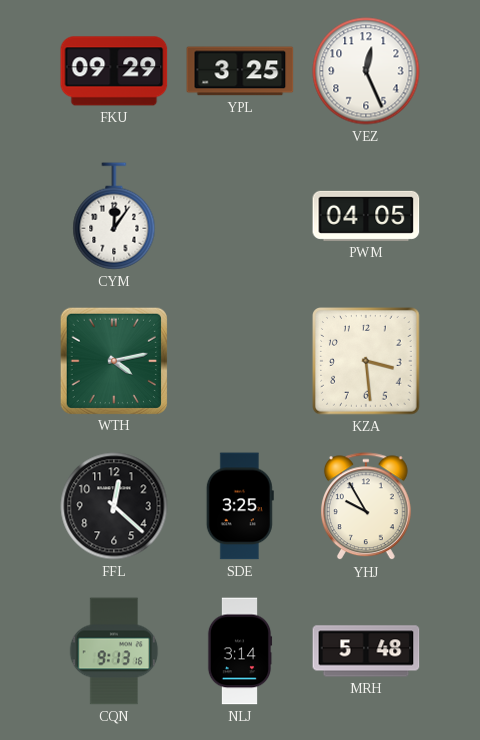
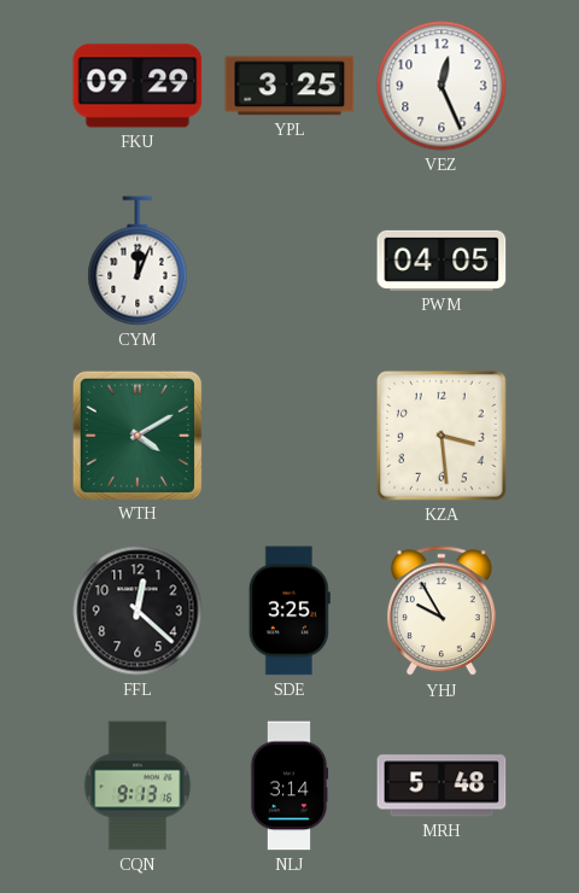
CYM: 12:06 -> 12:04
WTH: 4:13 -> 4:10
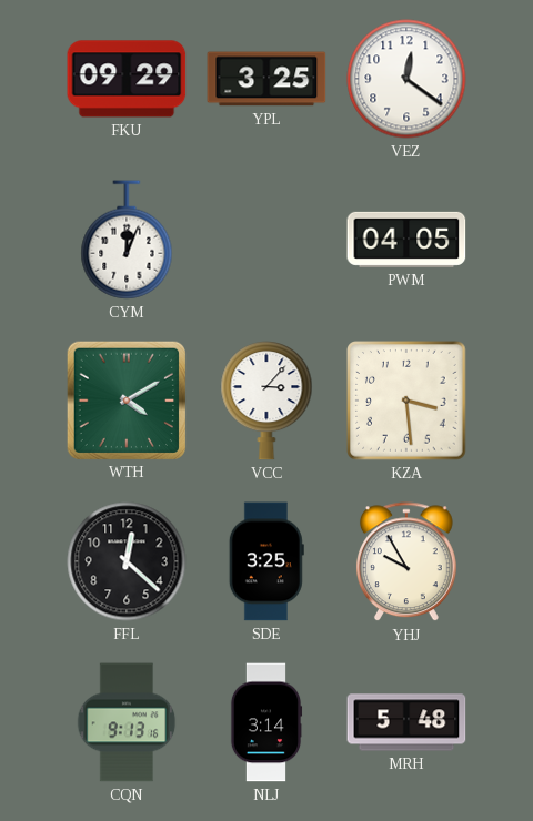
VEZ: 12:26 -> 12:21
VCC: none -> 3:07
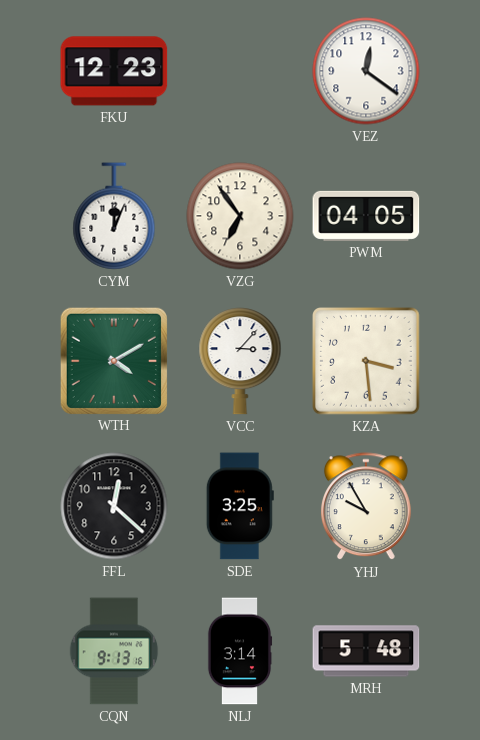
FKU: 09:29 -> 12:23
YPL: 3:25 -> none
VZG: none -> 6:54
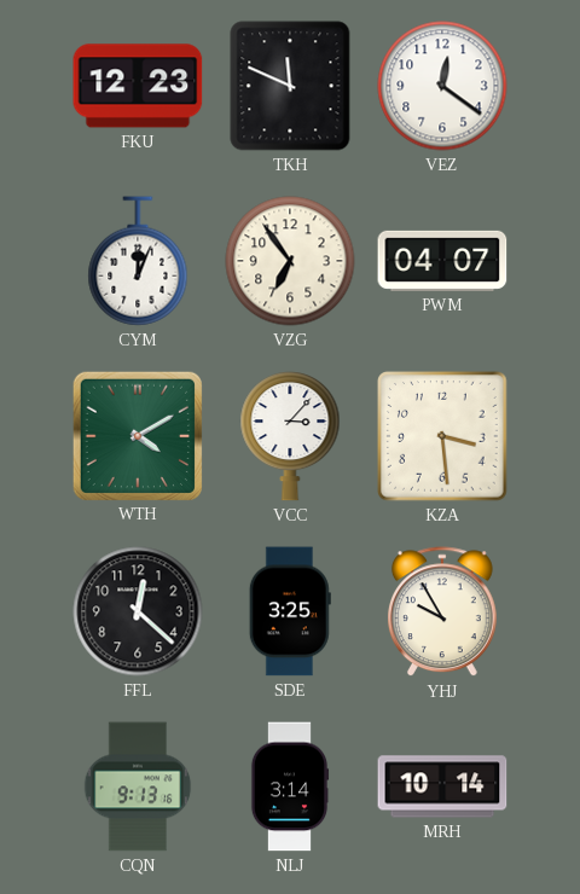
TKH: none -> 11:49
PWM: 04:05 -> 04:07
MRH: 5:48 -> 10:14
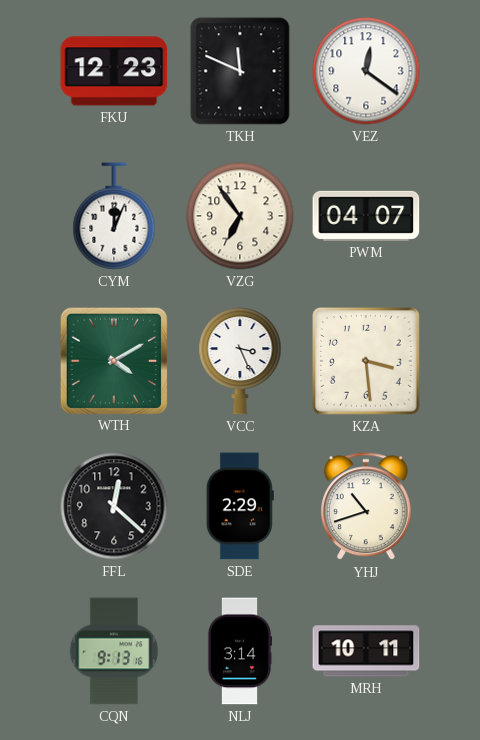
VCC: 3:07 -> 3:26
SDE: 3:25 -> 2:29
YHJ: 9:55 -> 10:42
MRH: 10:14 -> 10:11
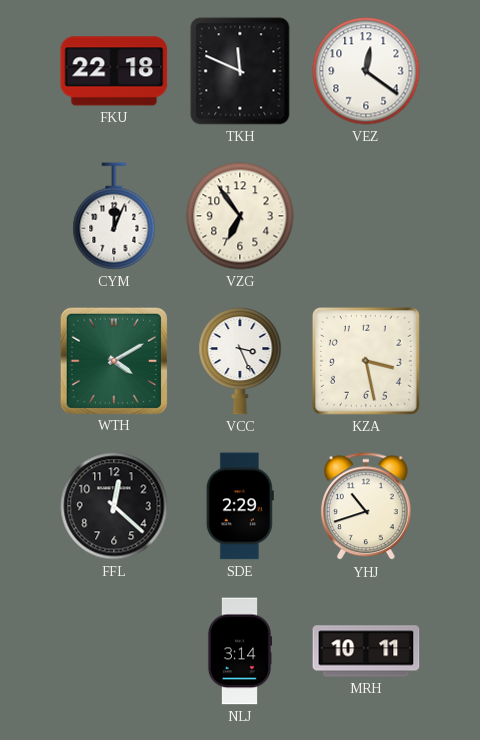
FKU: 12:23 -> 22:18
PWM: 04:07 -> none
KZA: 3:29 -> 3:28
CQN: 9:13 -> none
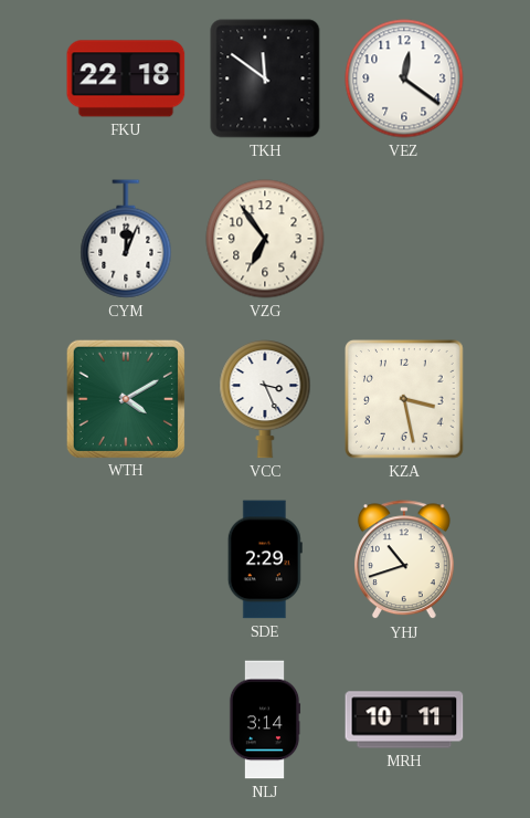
TKH: 11:49 -> 11:51
FFL: 12:22 -> none
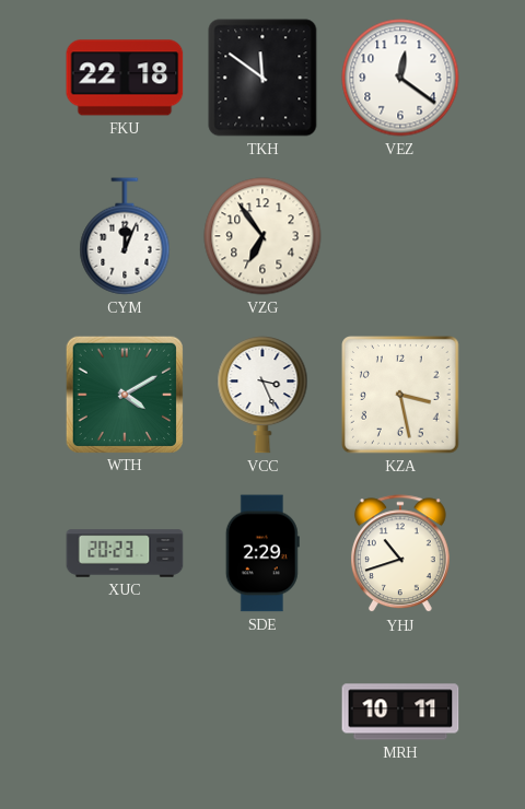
XUC: none -> 20:23
NLJ: 3:14 -> none
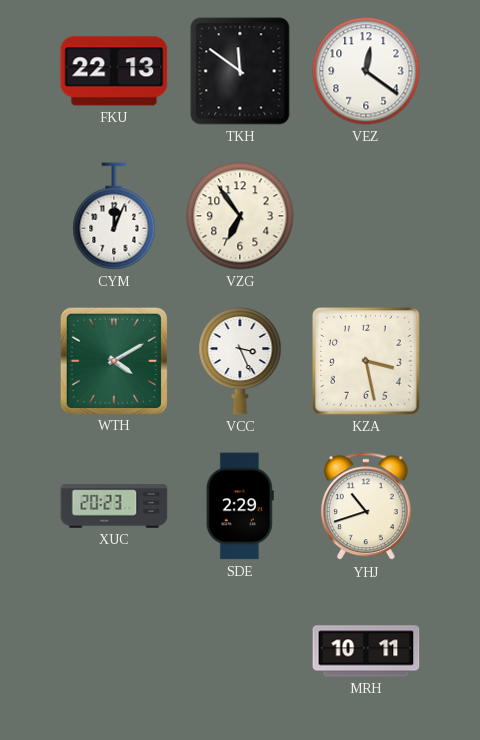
FKU: 22:18 -> 22:13
